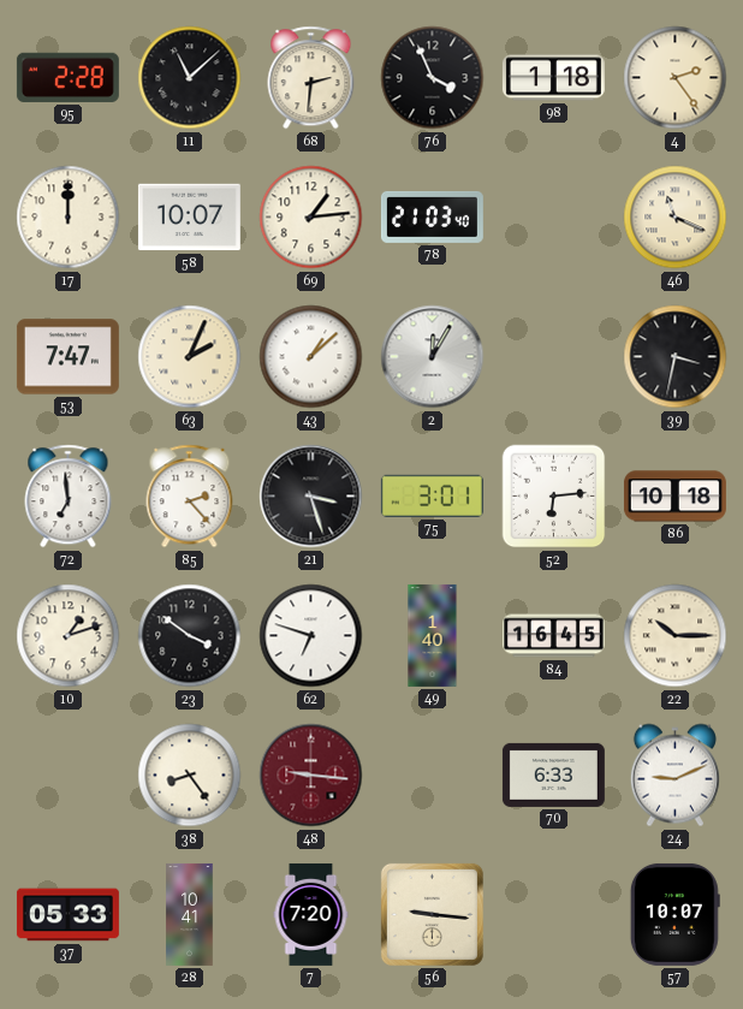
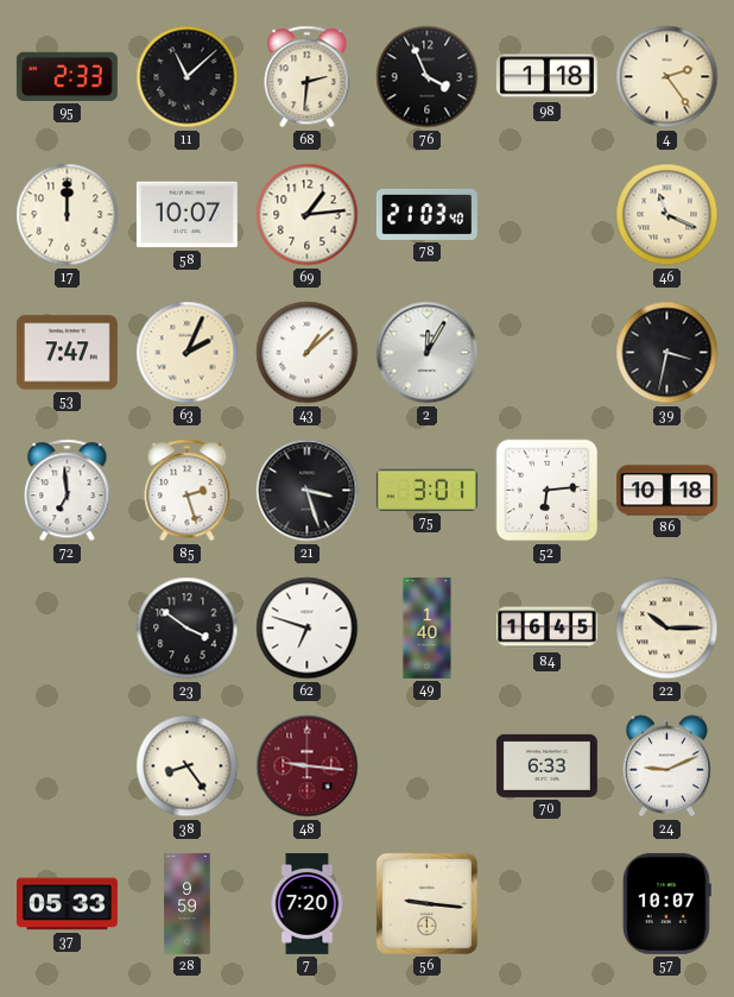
95: 2:28 -> 2:33
85: 2:23 -> 2:27
10: 1:12 -> none
28: 10:41 -> 9:59
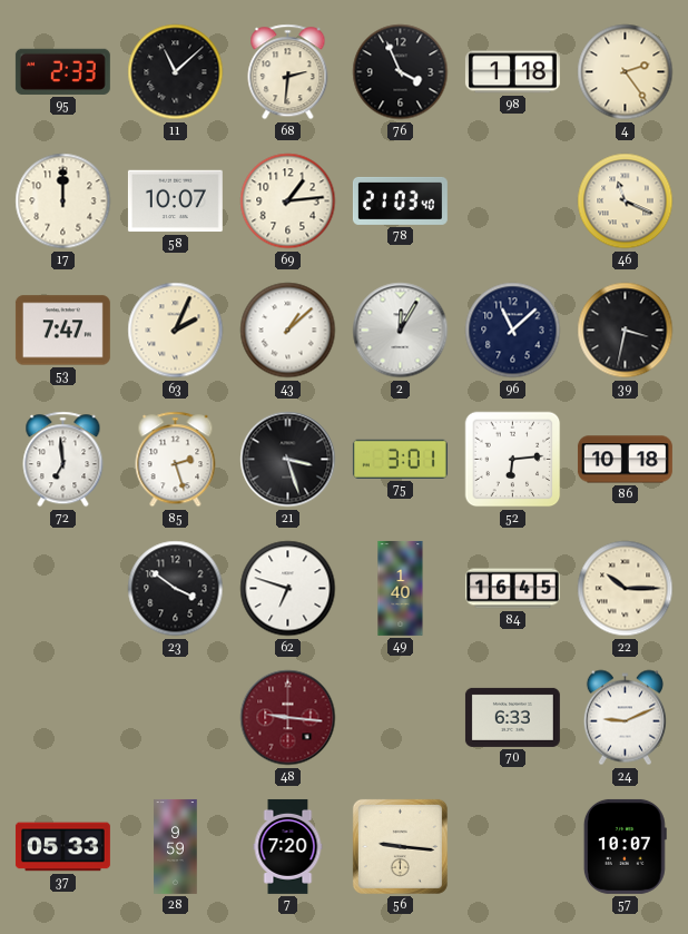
96: none -> 11:08
38: 8:24 -> none
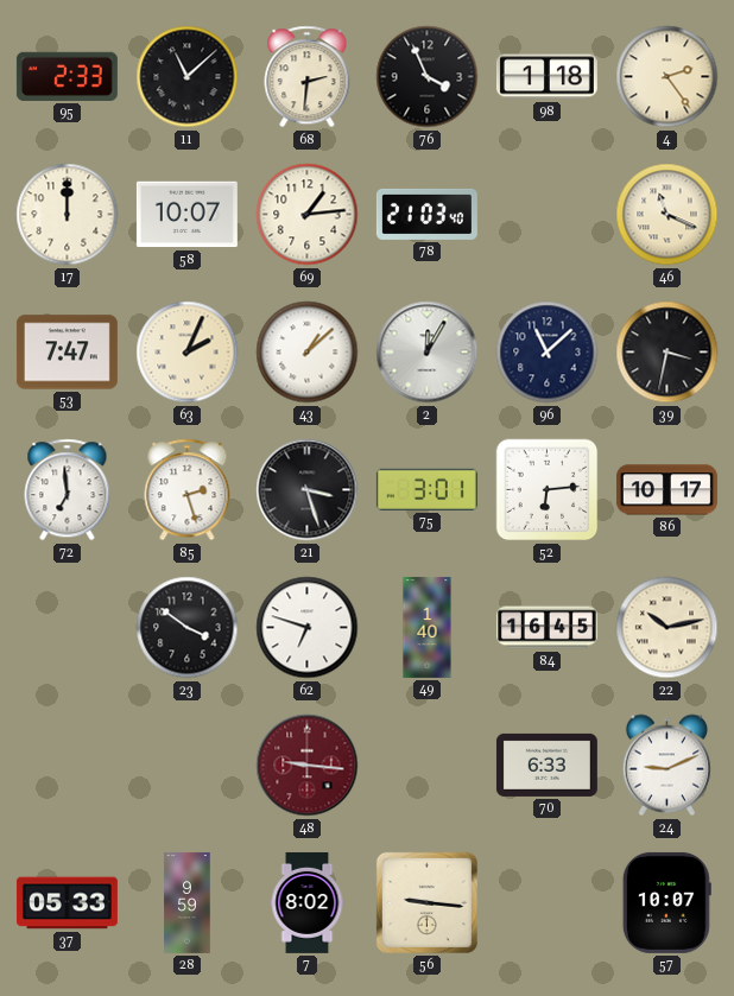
86: 10:18 -> 10:17
22: 10:15 -> 10:13
7: 7:20 -> 8:02
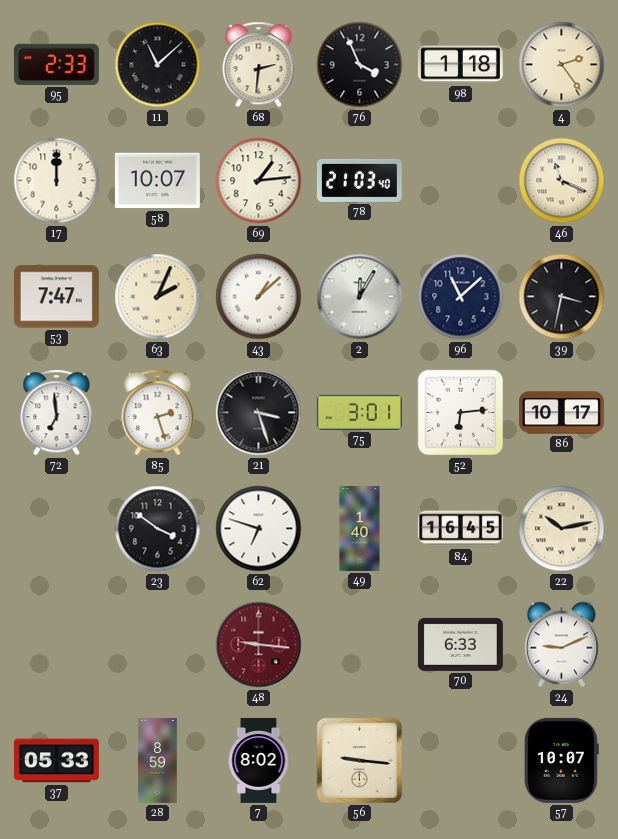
28: 9:59 -> 8:59
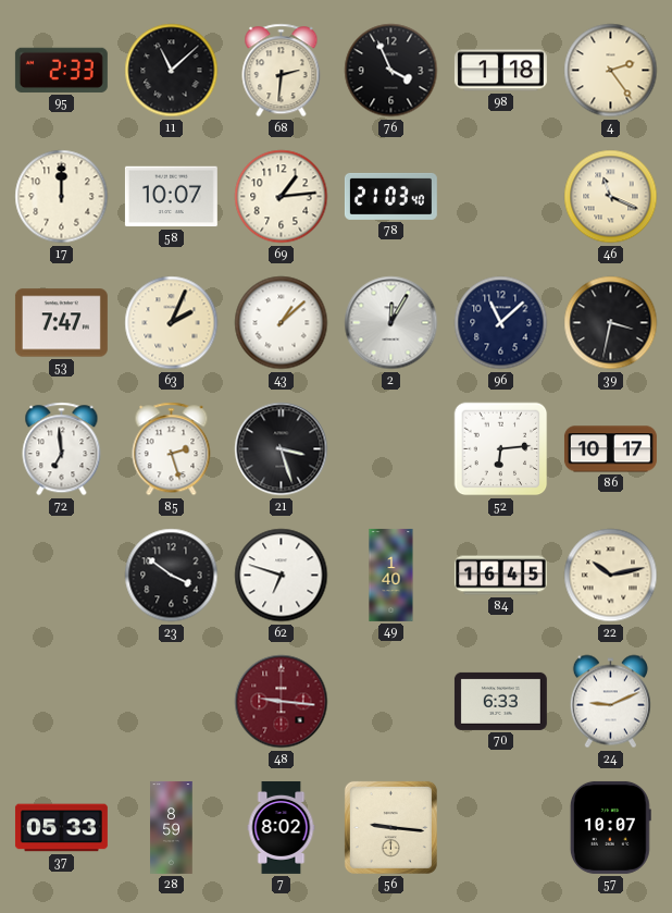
75: 3:01 -> none
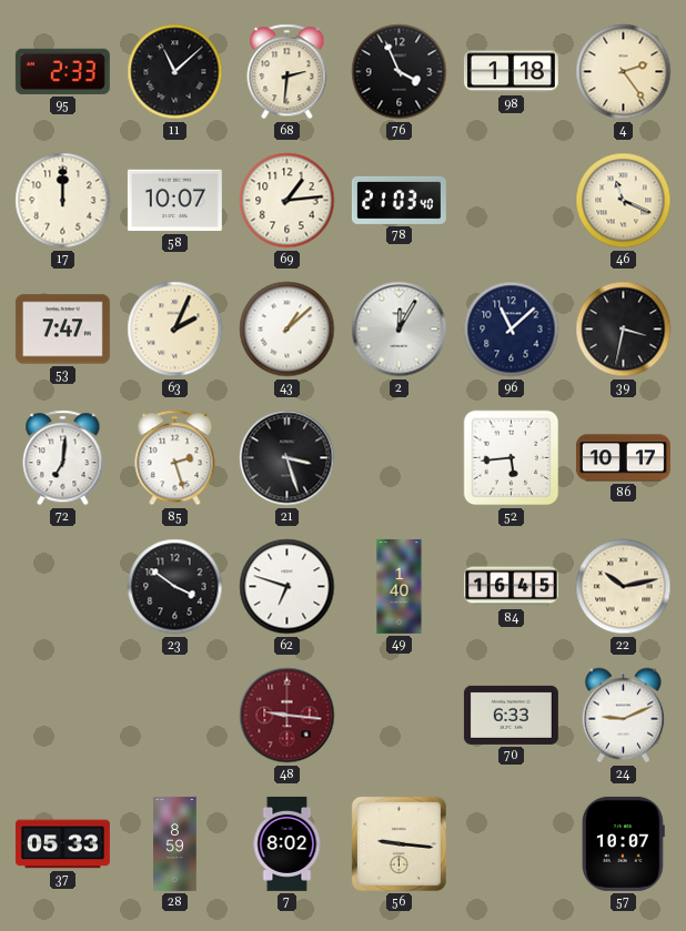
72: 6:59 -> 7:01
52: 6:14 -> 5:44
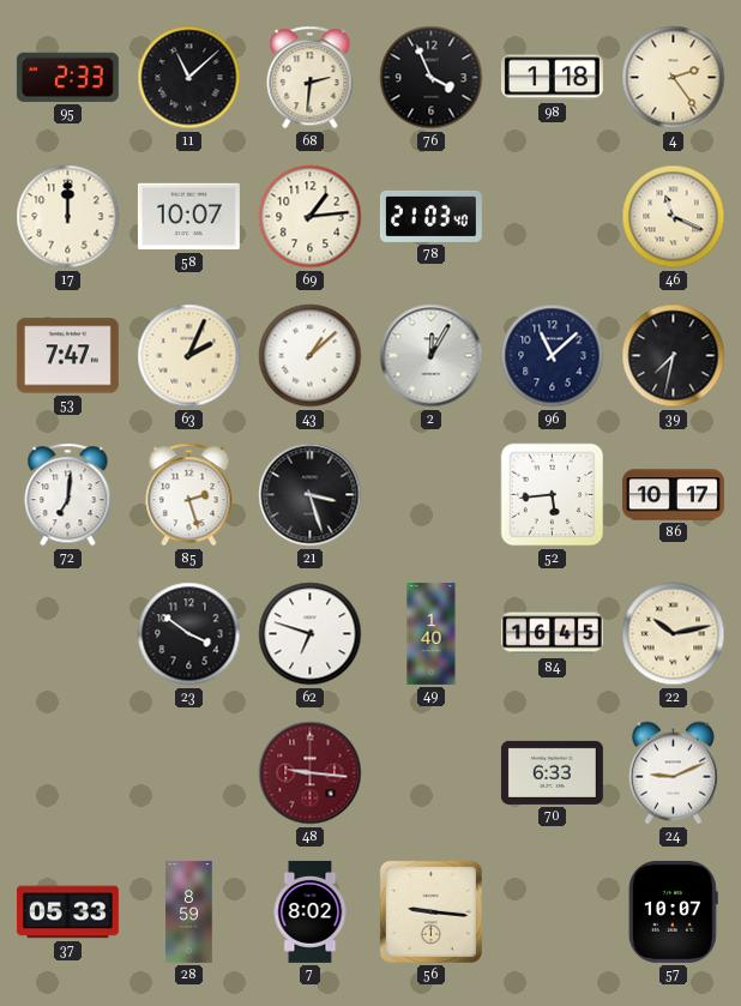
39: 3:32 -> 7:32
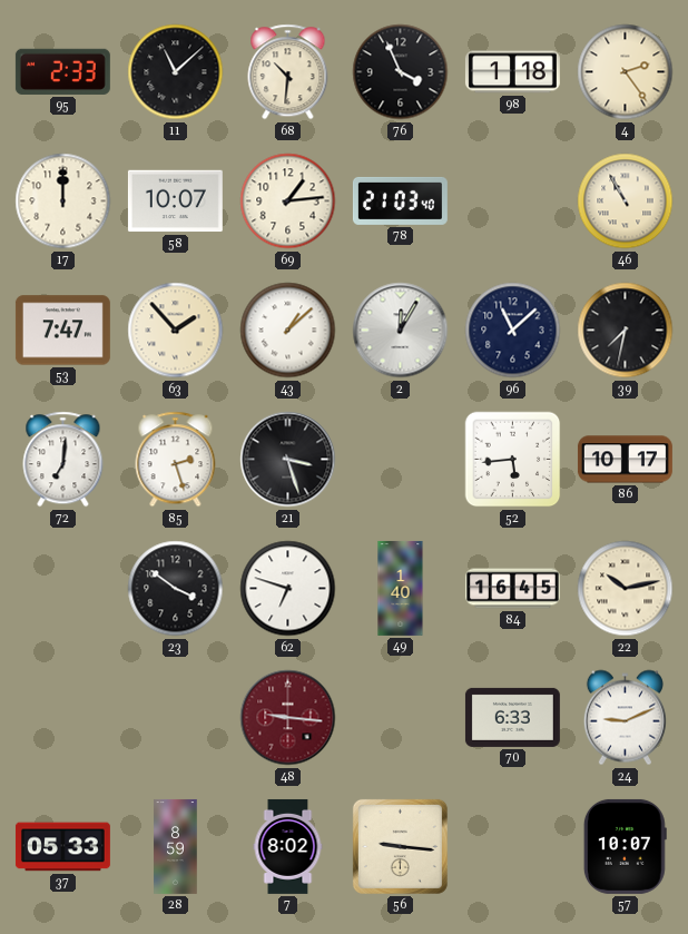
68: 2:31 -> 10:31
46: 11:19 -> 10:55
63: 2:04 -> 1:53
